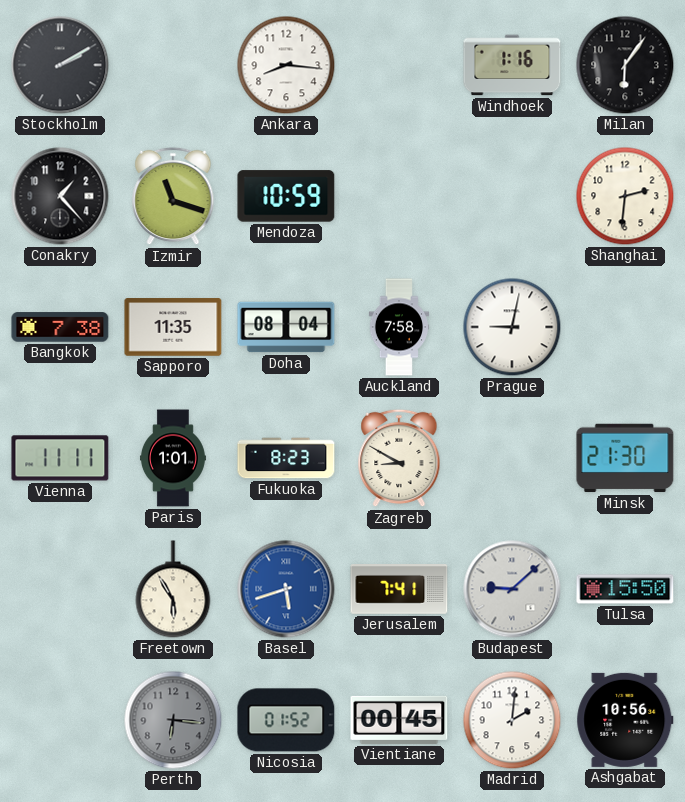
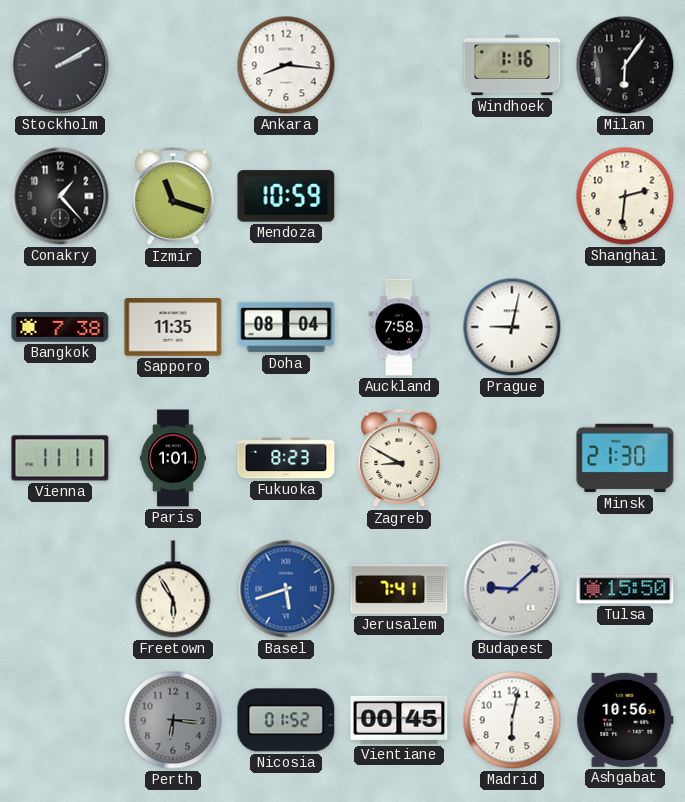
Madrid: 2:01 -> 6:02
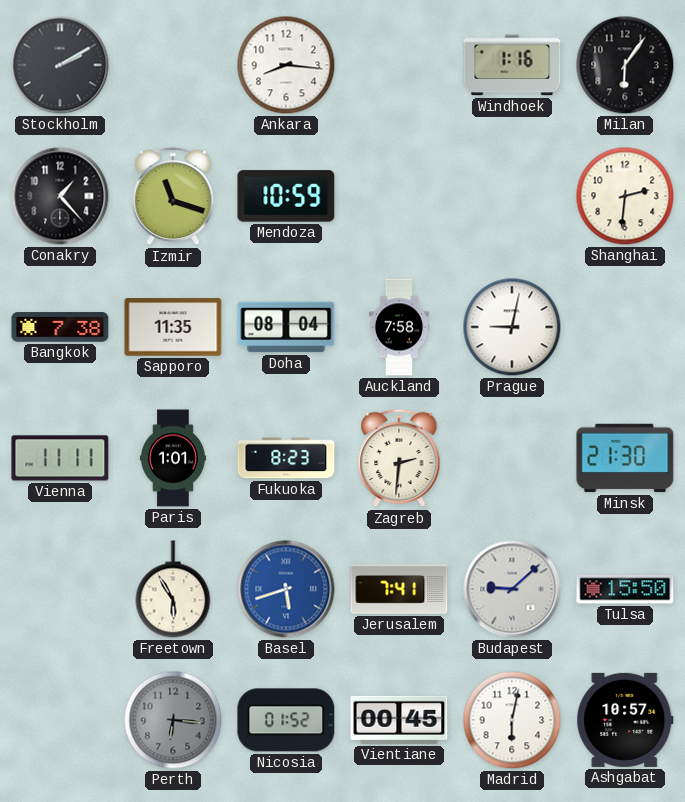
Zagreb: 8:50 -> 2:31
Ashgabat: 10:56 -> 10:57
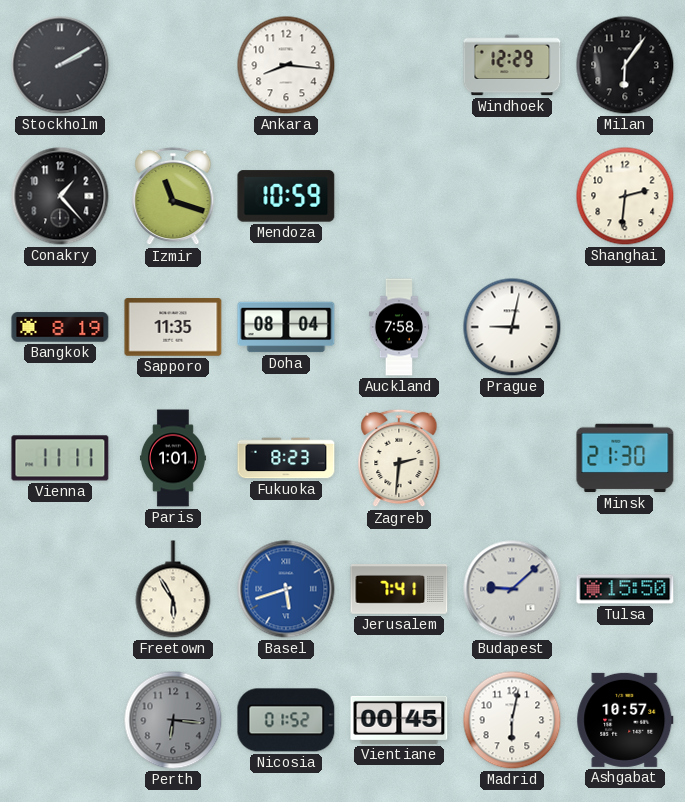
Windhoek: 1:16 -> 12:29
Bangkok: 7:38 -> 8:19
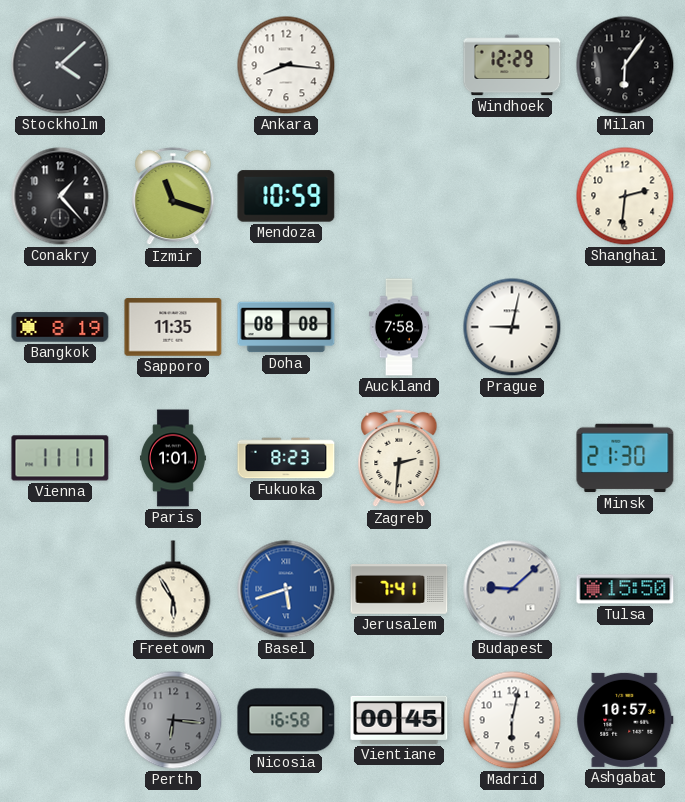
Stockholm: 2:10 -> 4:08
Doha: 08:04 -> 08:08
Nicosia: 01:52 -> 16:58
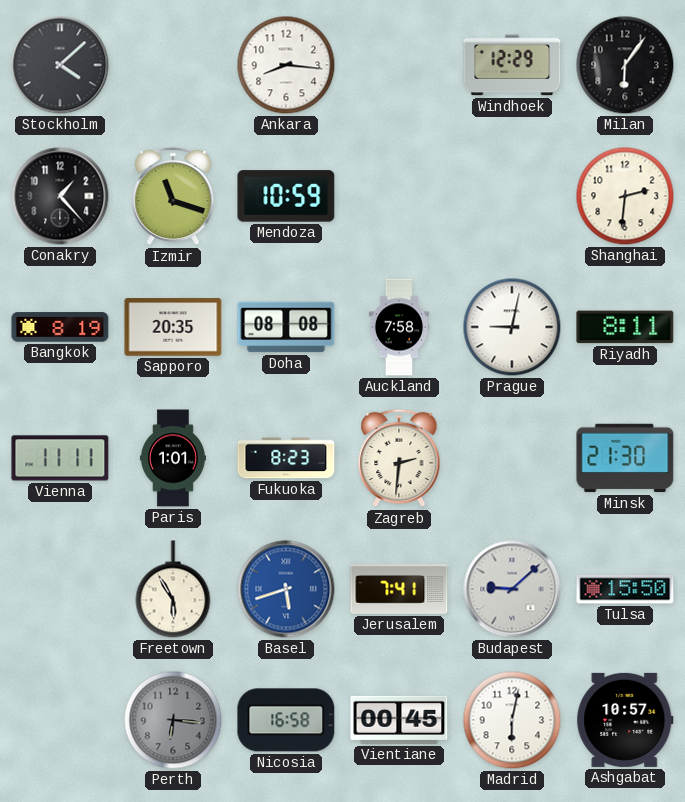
Sapporo: 11:35 -> 20:35
Riyadh: none -> 8:11
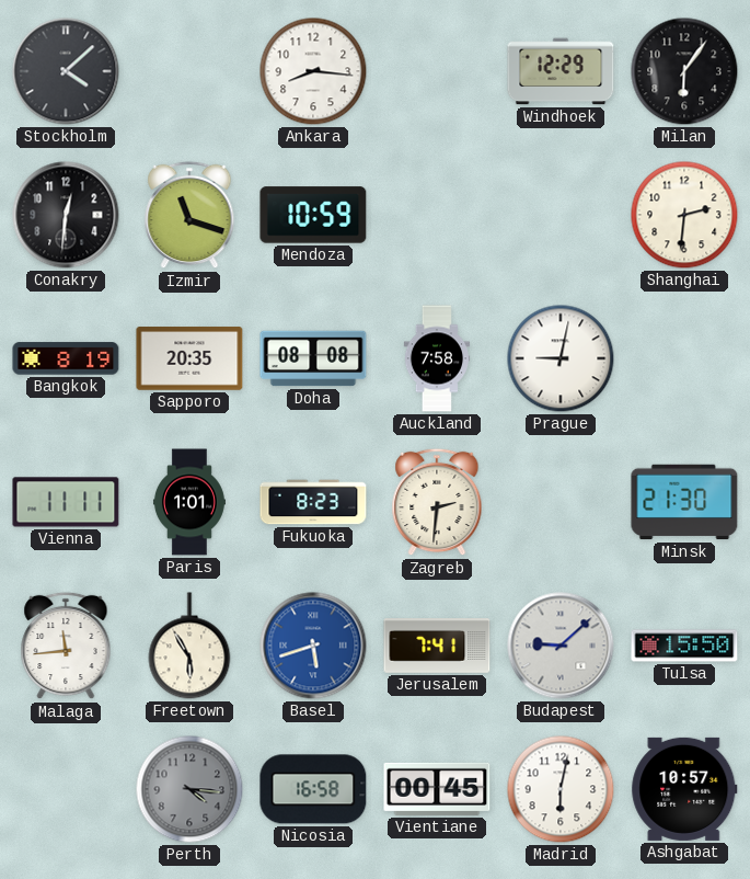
Conakry: 1:23 -> 12:31
Riyadh: 8:11 -> none
Malaga: none -> 11:44
Perth: 6:16 -> 4:16
